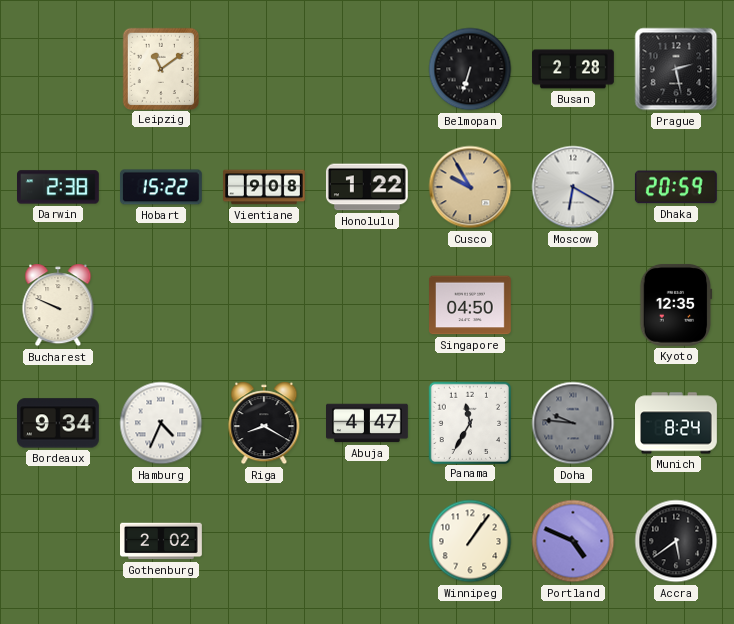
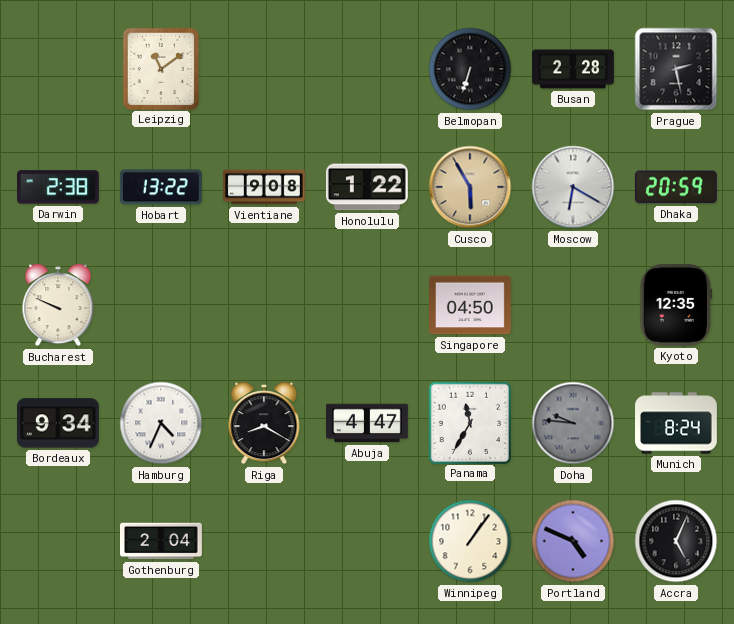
Hobart: 15:22 -> 13:22
Cusco: 9:55 -> 5:55
Gothenburg: 2:02 -> 2:04
Accra: 5:39 -> 5:04
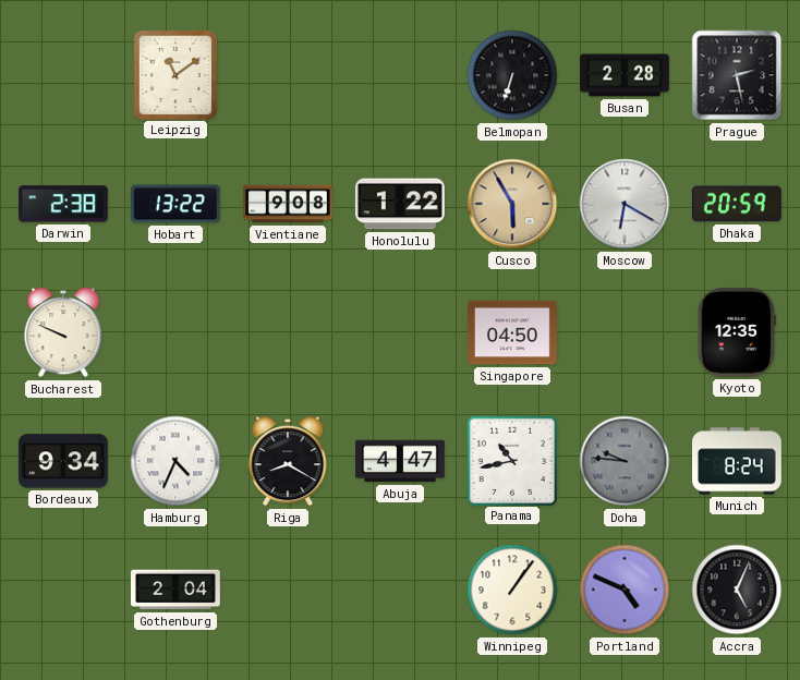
Panama: 11:35 -> 10:43
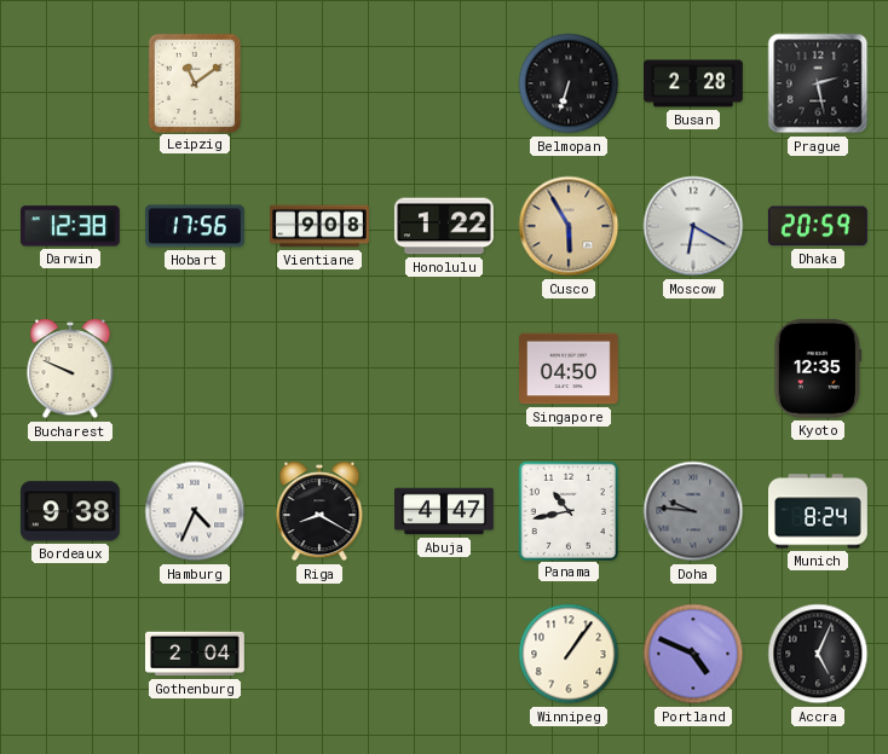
Darwin: 2:38 -> 12:38
Hobart: 13:22 -> 17:56
Bordeaux: 9:34 -> 9:38
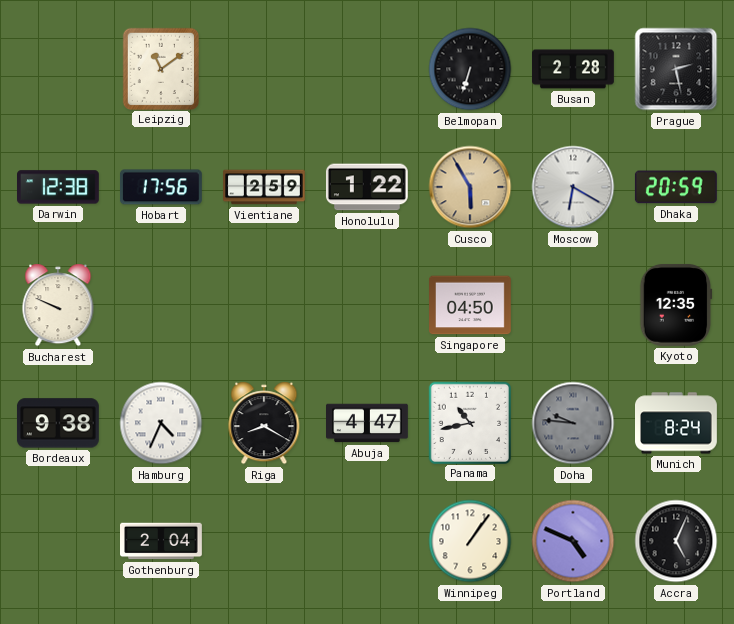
Vientiane: 9:08 -> 2:59
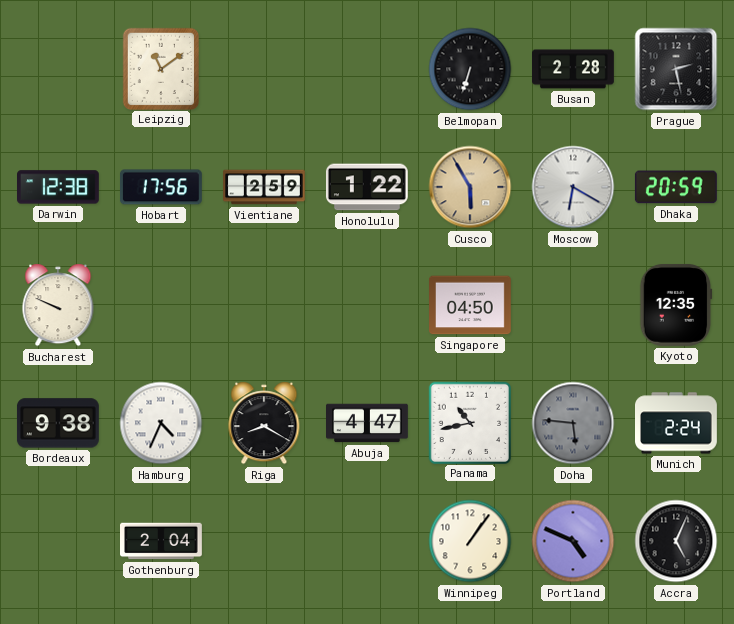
Doha: 9:46 -> 5:46
Munich: 8:24 -> 2:24
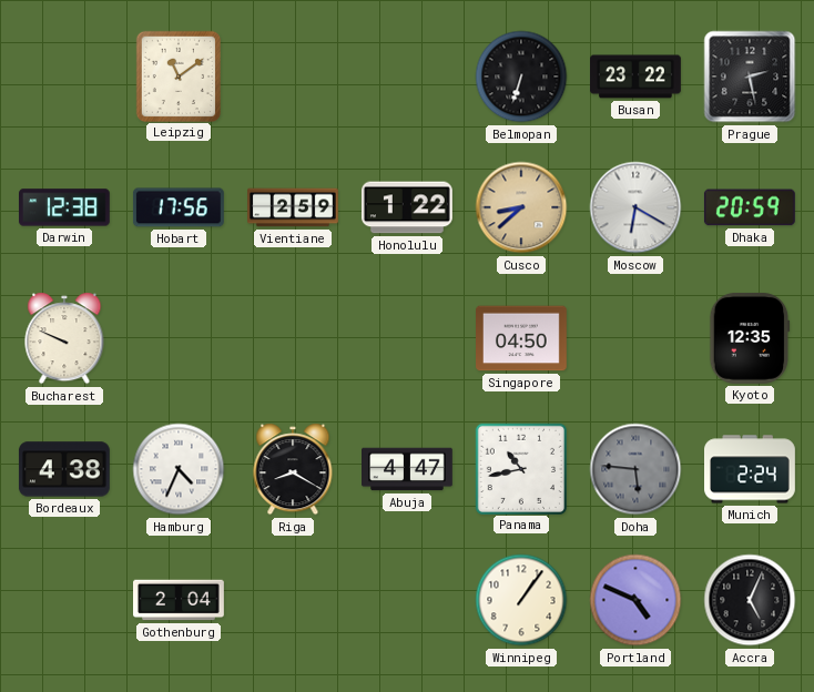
Busan: 2:28 -> 23:22
Cusco: 5:55 -> 8:38
Bordeaux: 9:38 -> 4:38
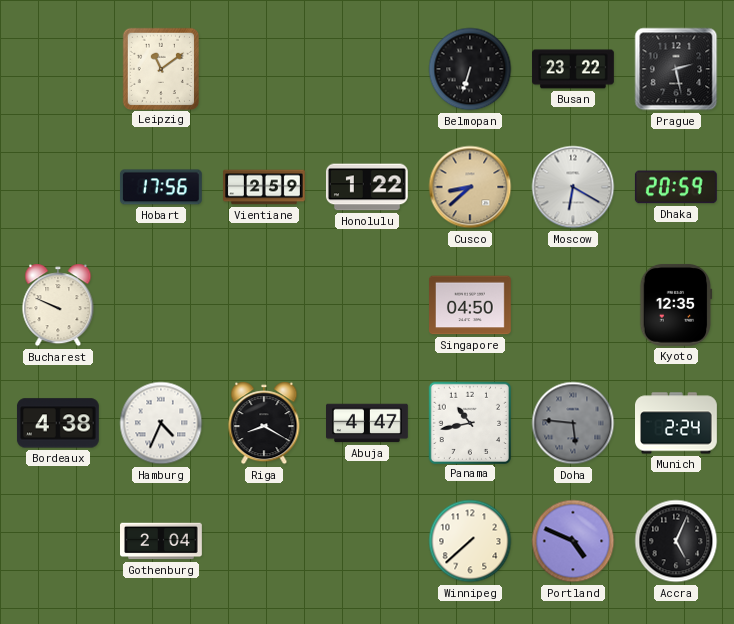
Darwin: 12:38 -> none
Winnipeg: 1:06 -> 7:38
